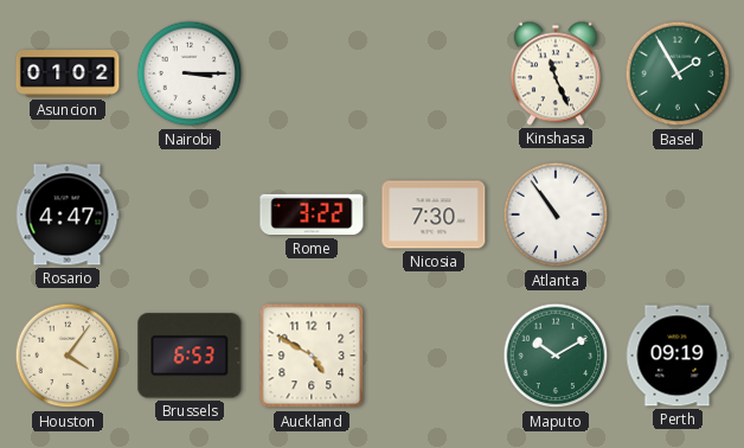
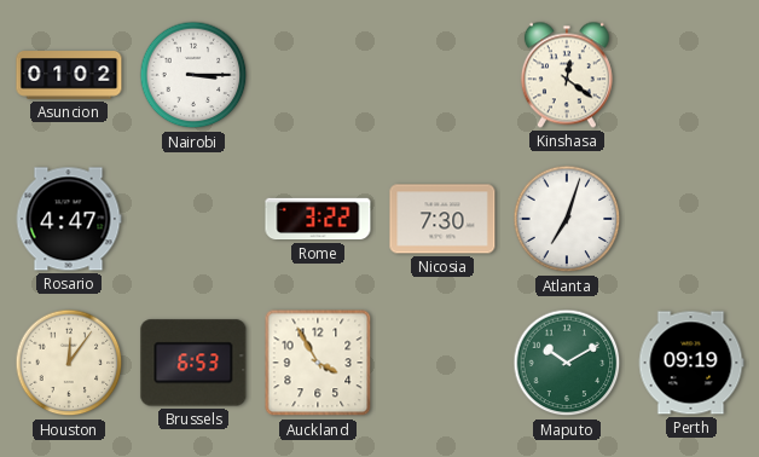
Kinshasa: 11:26 -> 12:21
Basel: 1:55 -> none
Atlanta: 10:54 -> 7:03
Houston: 4:06 -> 12:06
Auckland: 4:50 -> 3:55
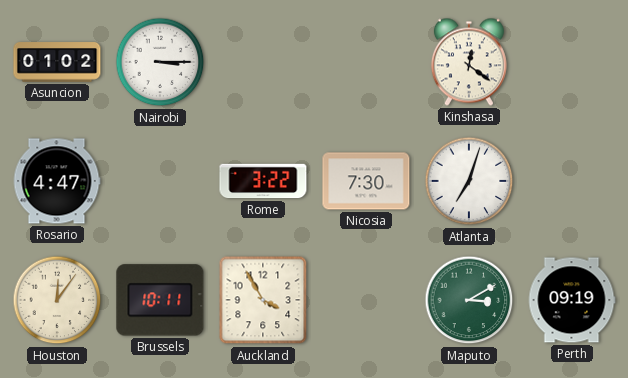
Brussels: 6:53 -> 10:11
Maputo: 10:10 -> 3:10
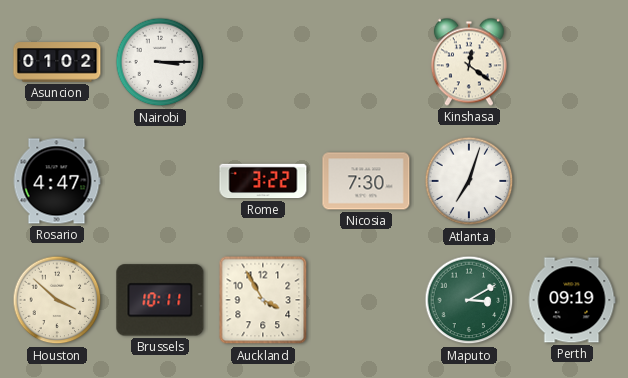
Houston: 12:06 -> 3:52
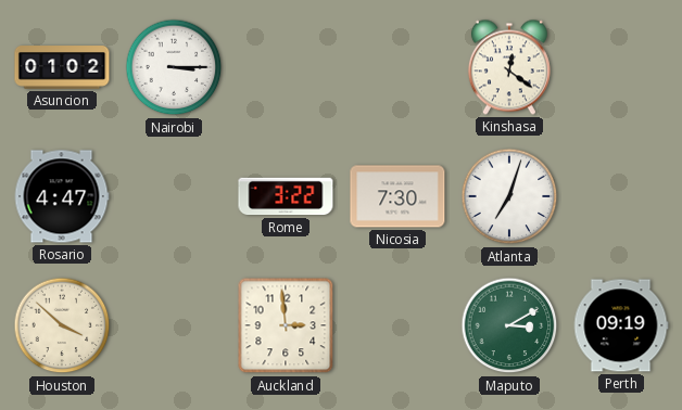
Brussels: 10:11 -> none
Auckland: 3:55 -> 2:59
